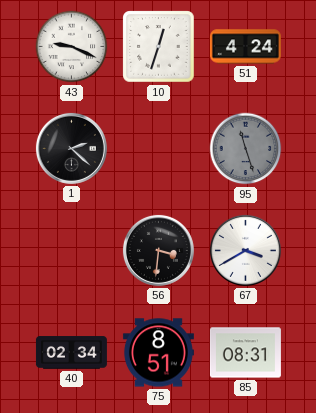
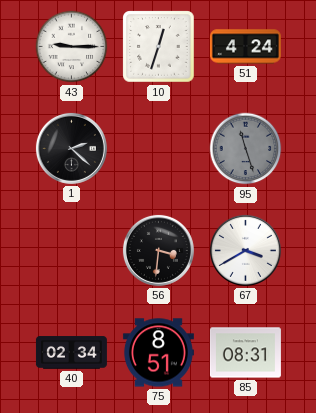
43: 9:19 -> 9:15
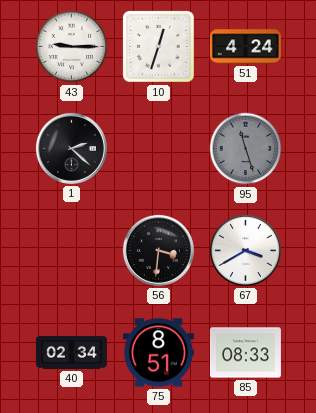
85: 08:31 -> 08:33
